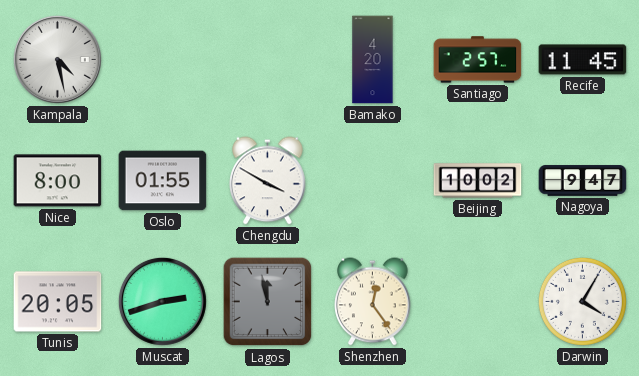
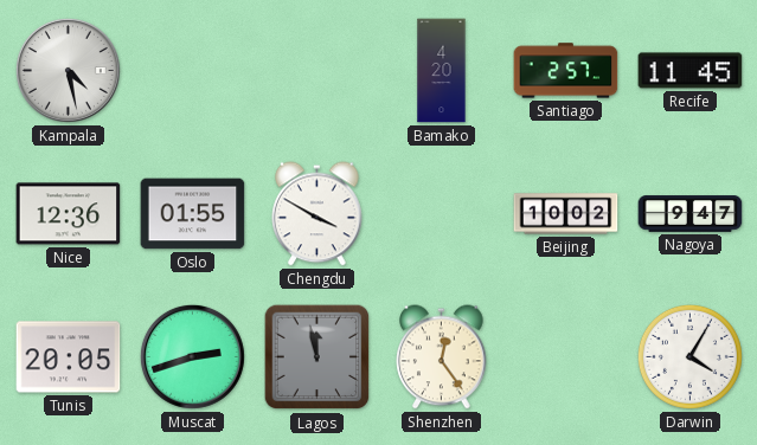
Nice: 8:00 -> 12:36
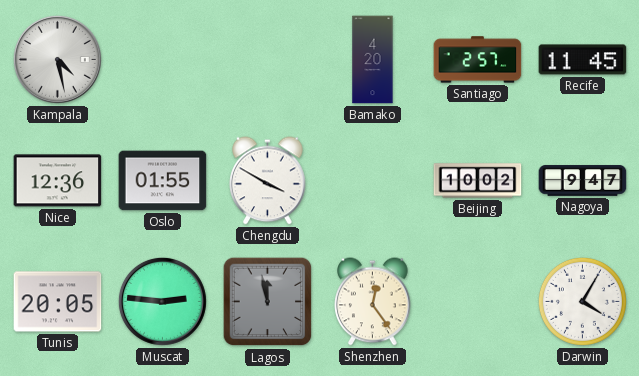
Muscat: 2:42 -> 2:46
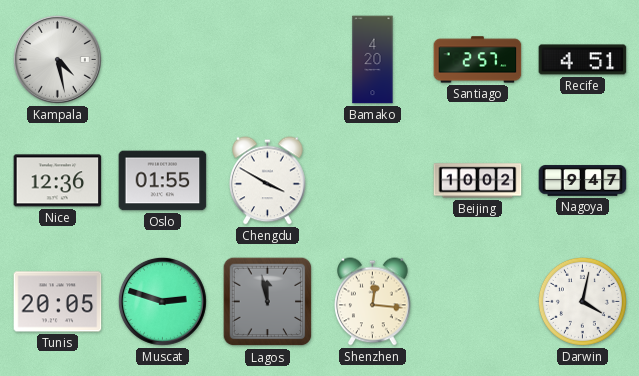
Recife: 11:45 -> 4:51
Muscat: 2:46 -> 2:48
Shenzhen: 12:24 -> 12:16
Darwin: 4:05 -> 4:02
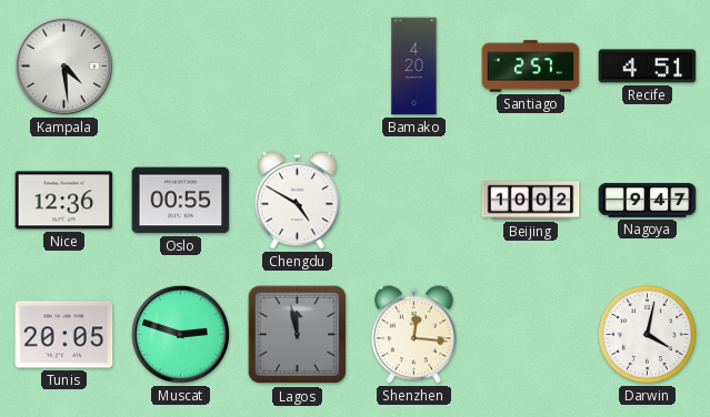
Kampala: 4:28 -> 4:29
Oslo: 01:55 -> 00:55
Chengdu: 3:50 -> 4:50
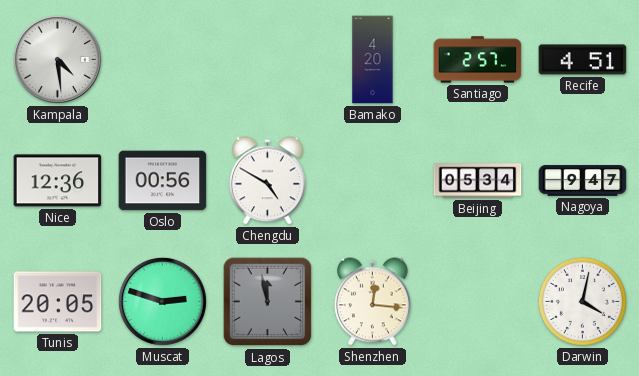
Oslo: 00:55 -> 00:56
Beijing: 10:02 -> 05:34
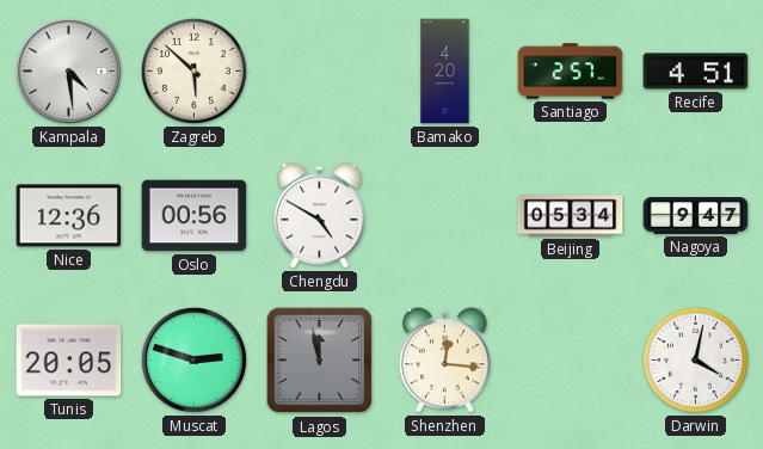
Zagreb: none -> 5:52
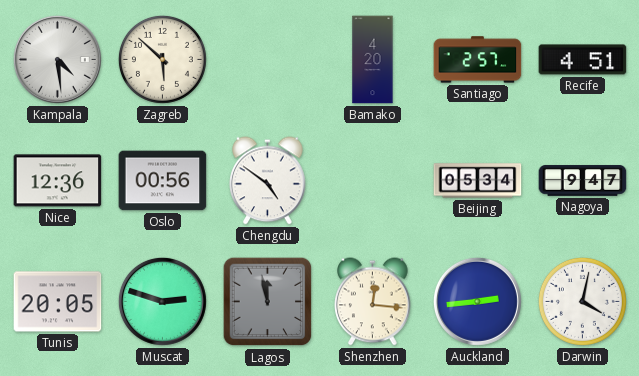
Chengdu: 4:50 -> 4:51
Auckland: none -> 2:44
